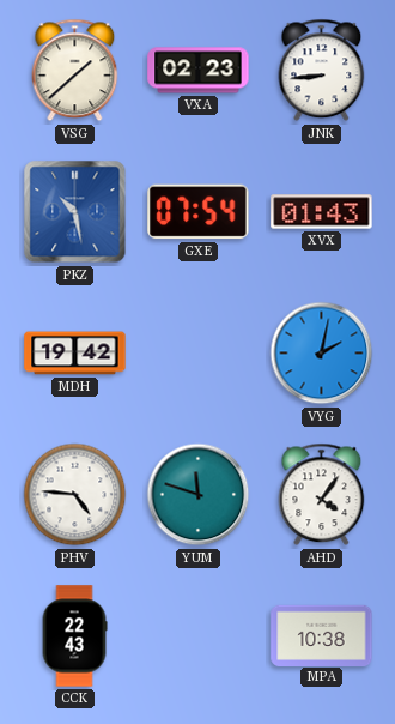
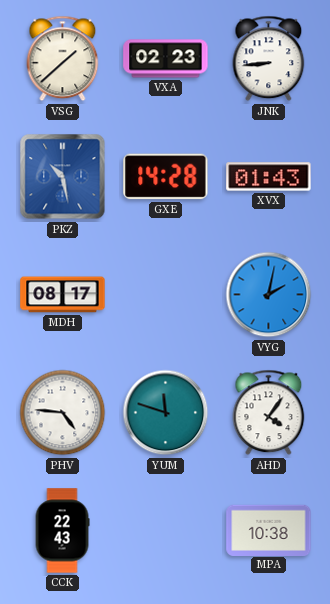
GXE: 07:54 -> 14:28
MDH: 19:42 -> 08:17
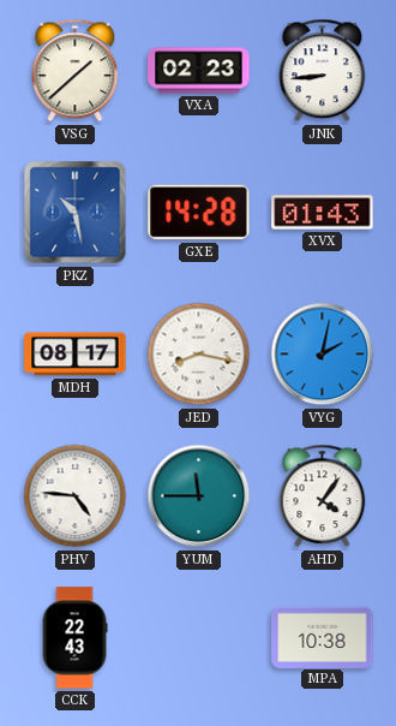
JED: none -> 8:17
YUM: 11:48 -> 11:45
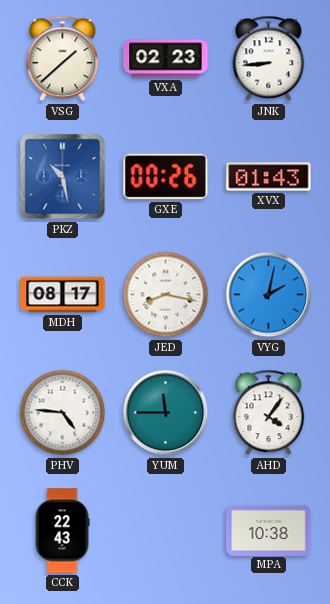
GXE: 14:28 -> 00:26
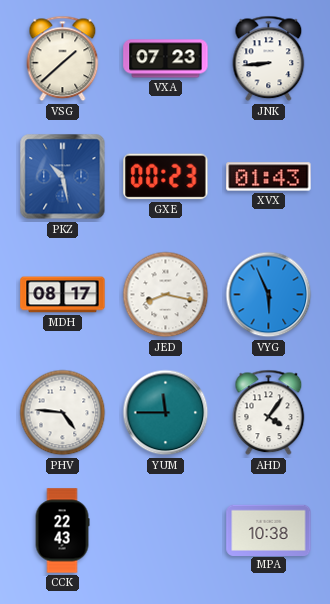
VXA: 02:23 -> 07:23
GXE: 00:26 -> 00:23
VYG: 2:02 -> 5:56
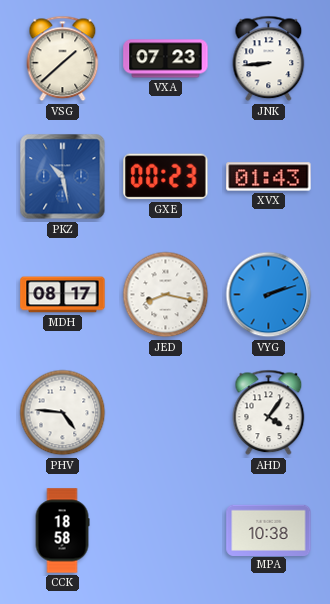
VYG: 5:56 -> 2:12
YUM: 11:45 -> none
CCK: 22:43 -> 18:58
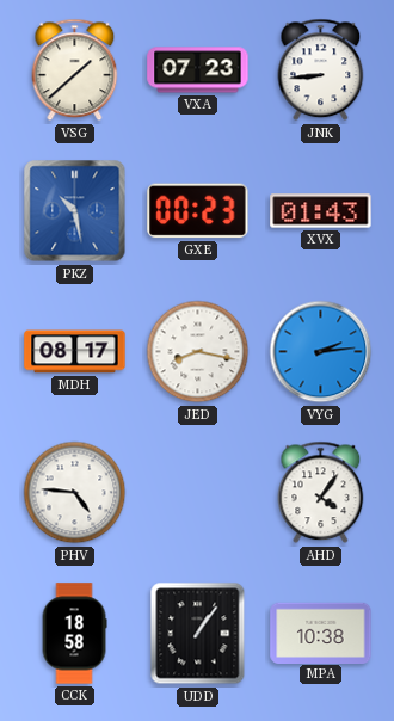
VYG: 2:12 -> 2:14
UDD: none -> 1:06
